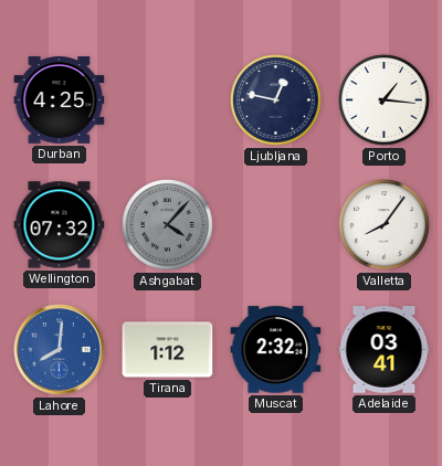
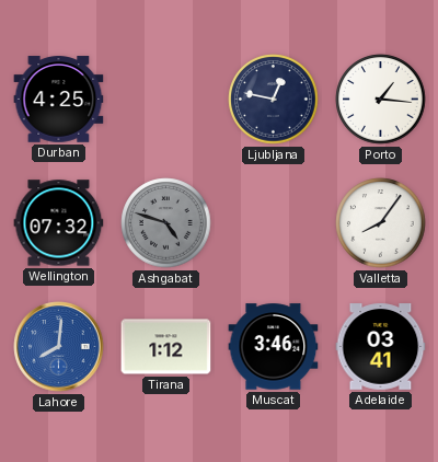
Ashgabat: 4:07 -> 4:48
Muscat: 2:32 -> 3:46
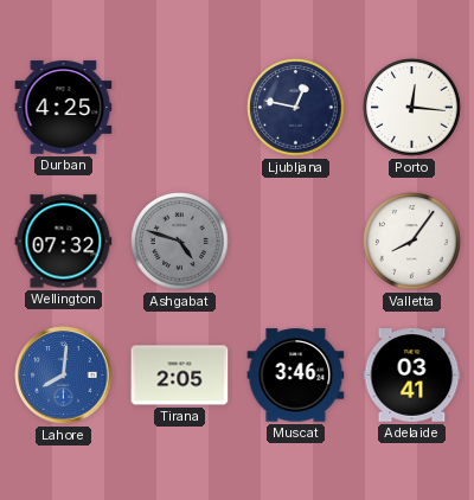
Porto: 1:16 -> 12:16
Tirana: 1:12 -> 2:05
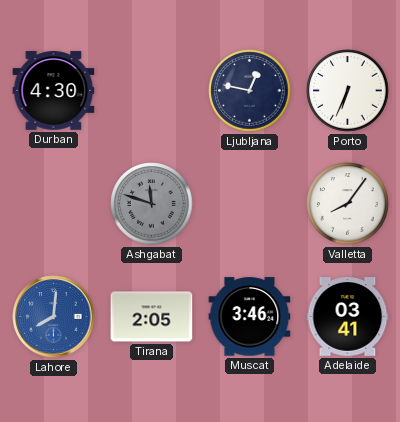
Durban: 4:25 -> 4:30
Porto: 12:16 -> 6:34
Wellington: 07:32 -> none
Ashgabat: 4:48 -> 11:48
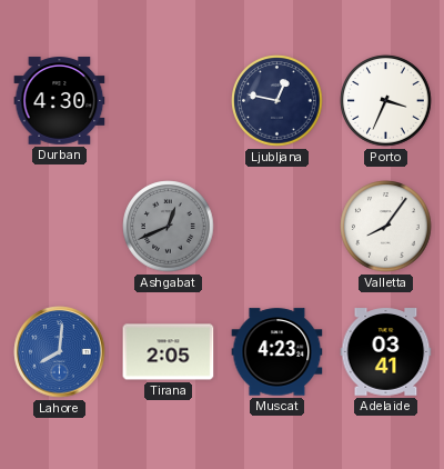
Porto: 6:34 -> 3:34
Ashgabat: 11:48 -> 12:41
Muscat: 3:46 -> 4:23
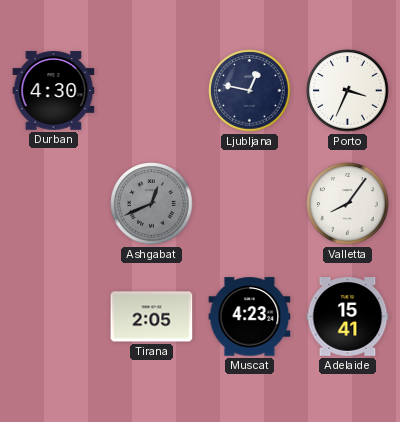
Lahore: 8:01 -> none
Adelaide: 03:41 -> 15:41
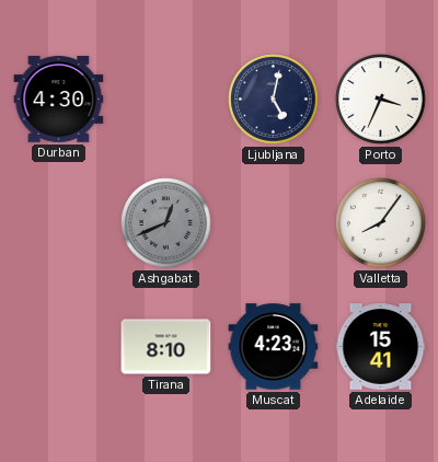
Ljubljana: 12:47 -> 5:02
Tirana: 2:05 -> 8:10
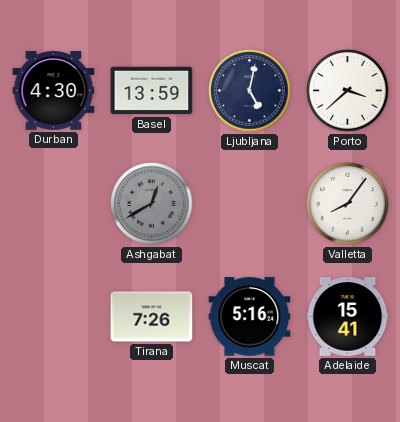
Basel: none -> 13:59
Porto: 3:34 -> 3:38
Ashgabat: 12:41 -> 12:40
Tirana: 8:10 -> 7:26
Muscat: 4:23 -> 5:16
